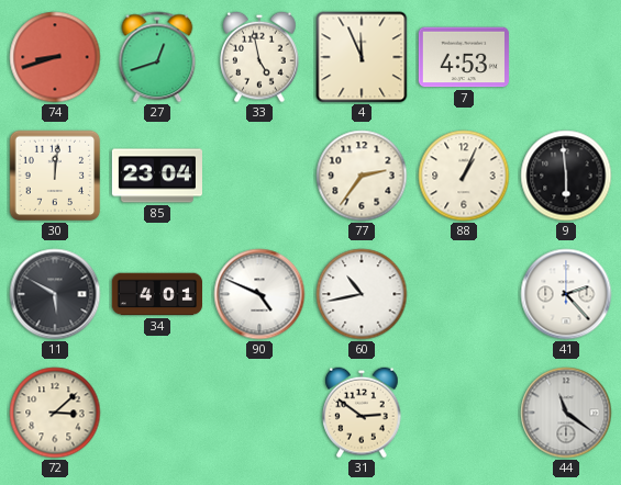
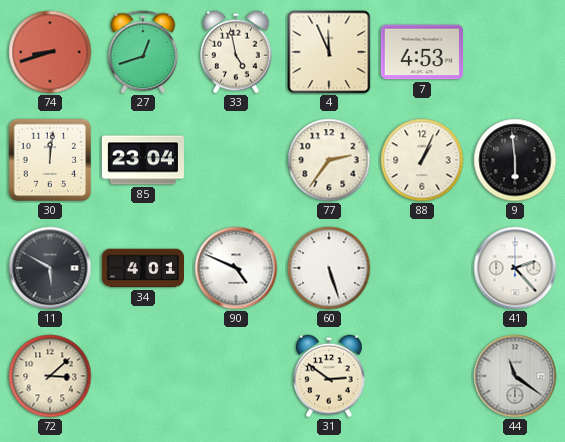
60: 10:43 -> 5:27
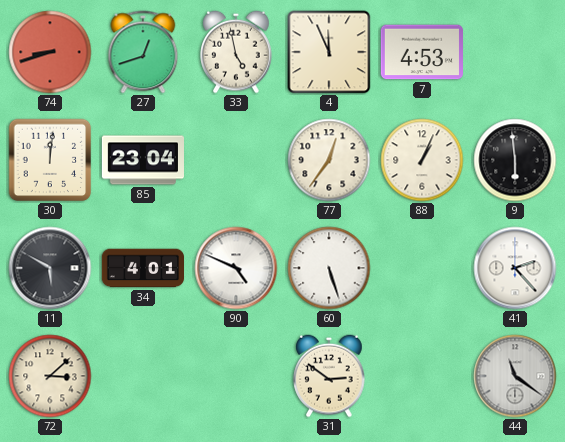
77: 2:36 -> 12:36
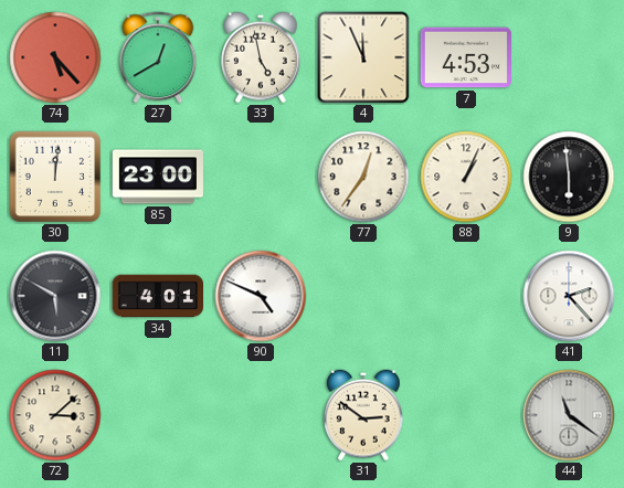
74: 8:42 -> 5:23
27: 12:42 -> 12:40
85: 23:04 -> 23:00
60: 5:27 -> none
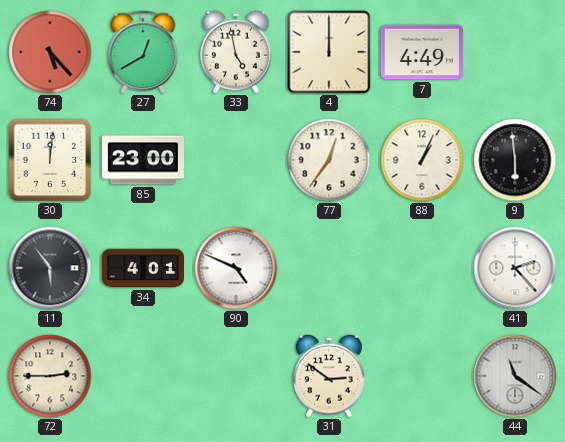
4: 11:56 -> 12:00
7: 4:53 -> 4:49
11: 5:50 -> 5:54
72: 3:08 -> 2:45
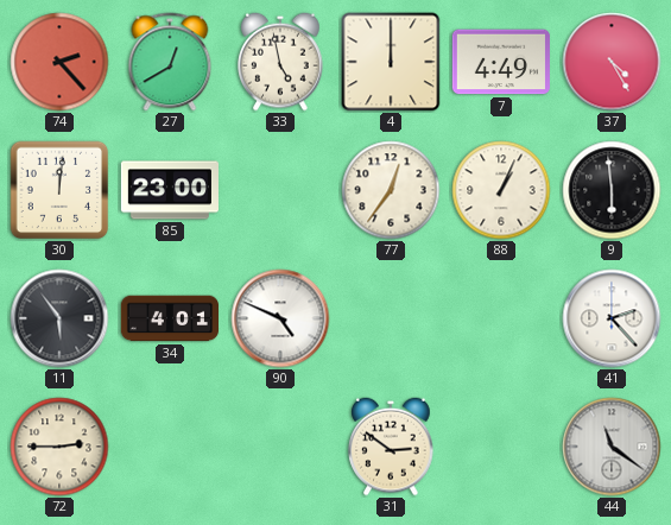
74: 5:23 -> 2:23
37: none -> 4:25
